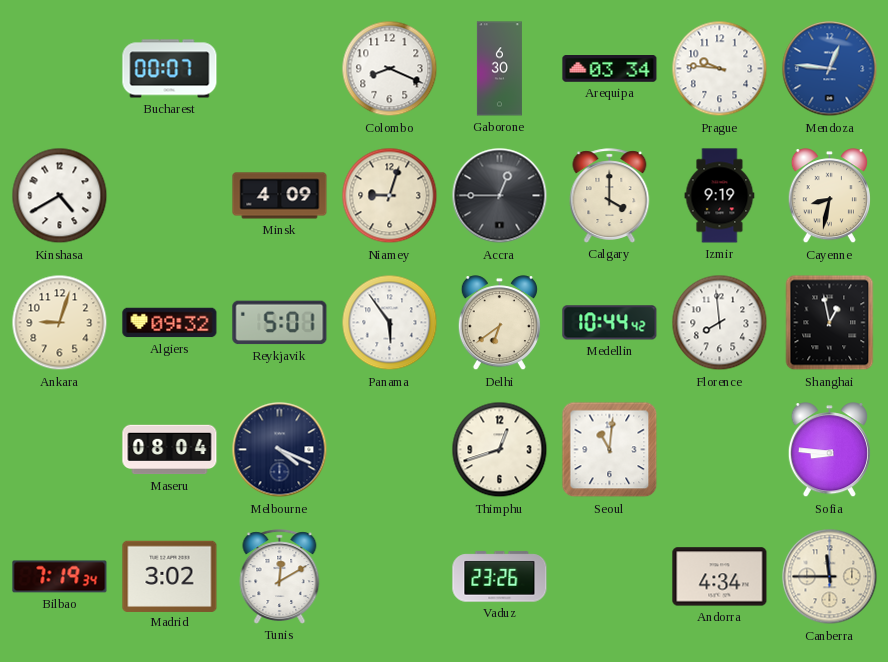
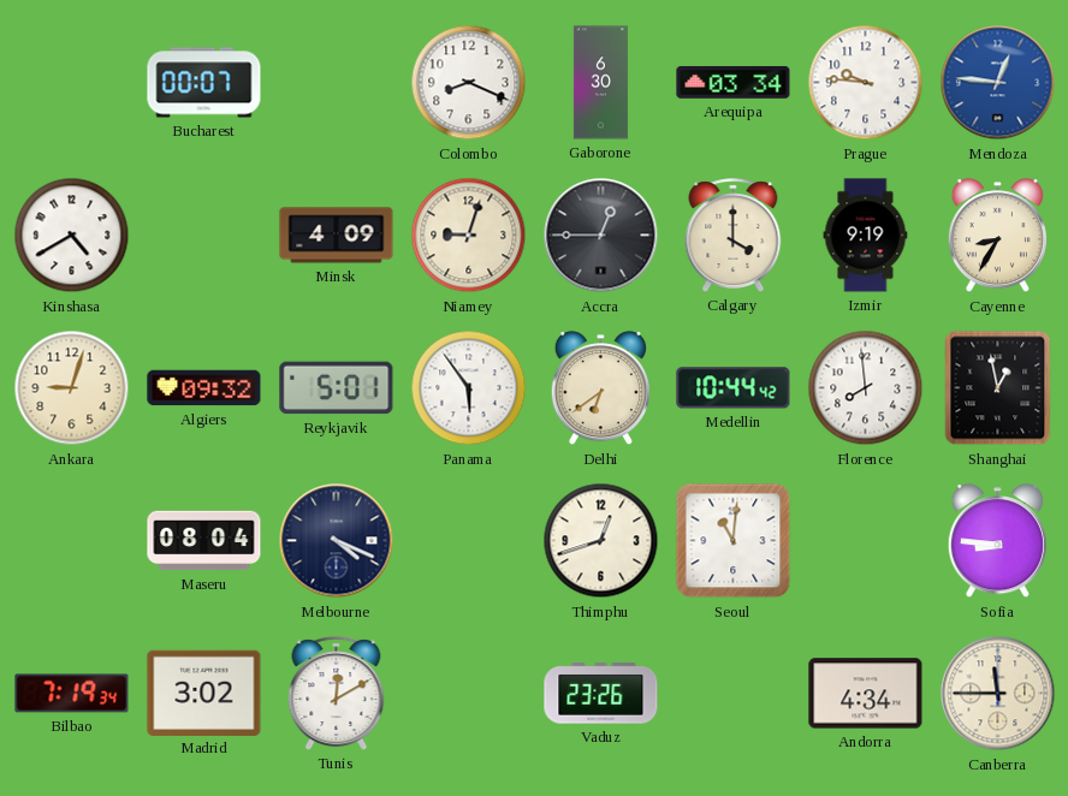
Cayenne: 8:32 -> 8:35
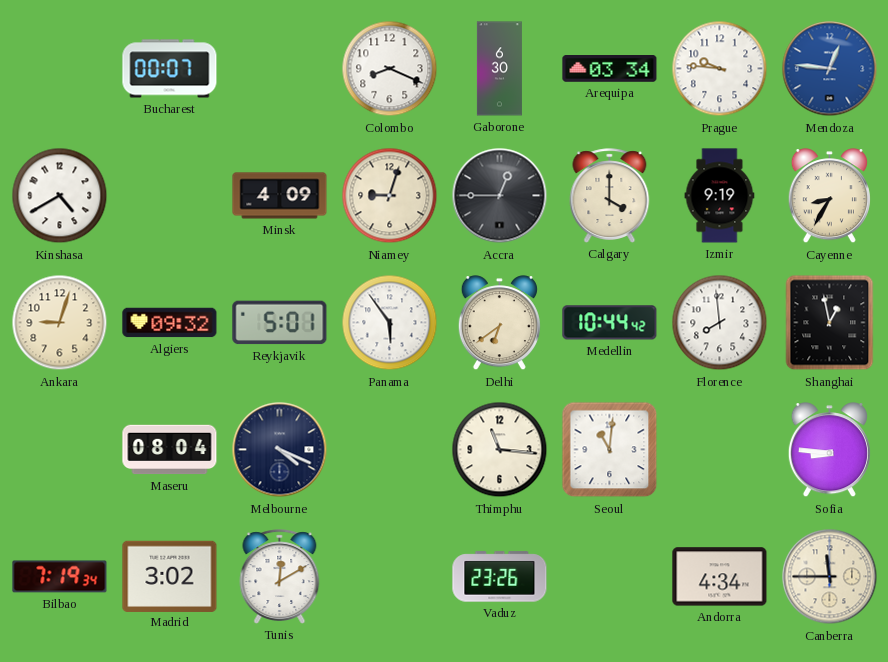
Thimphu: 12:42 -> 11:16
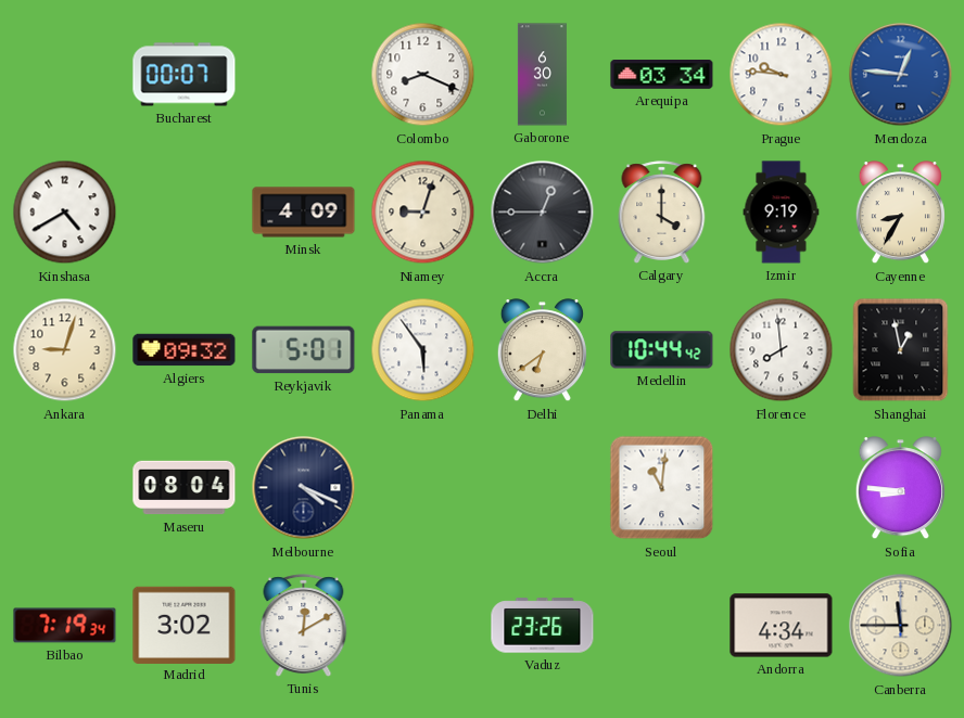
Thimphu: 11:16 -> none
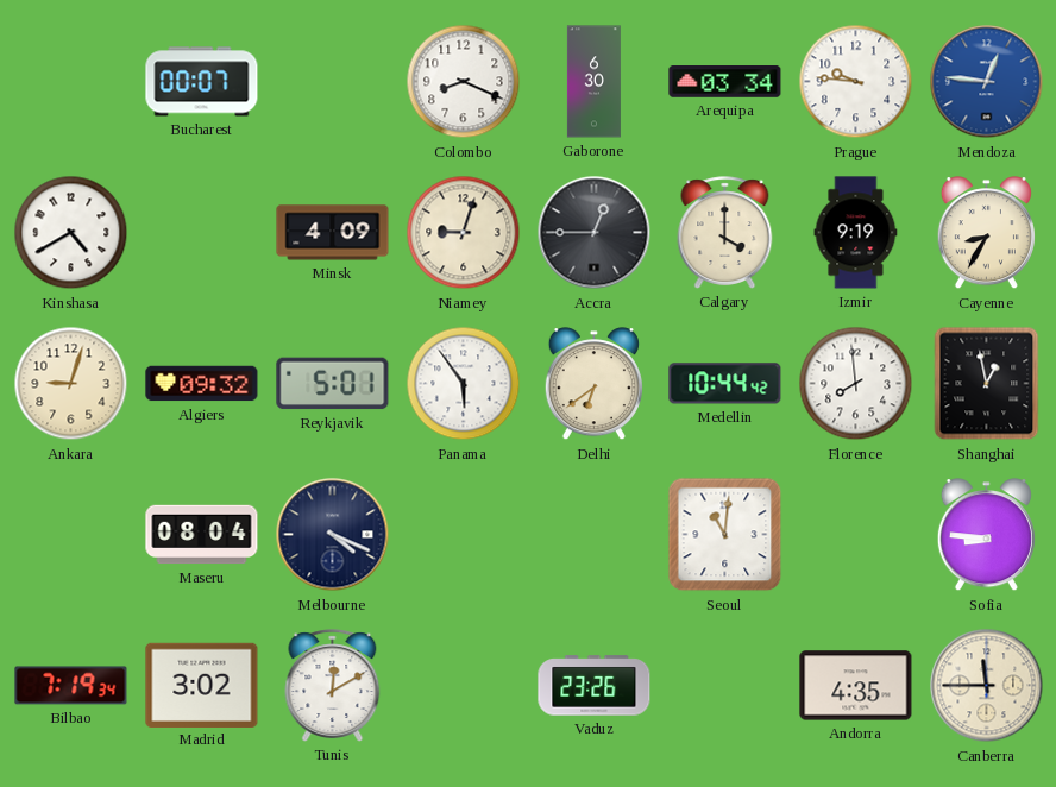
Andorra: 4:34 -> 4:35
